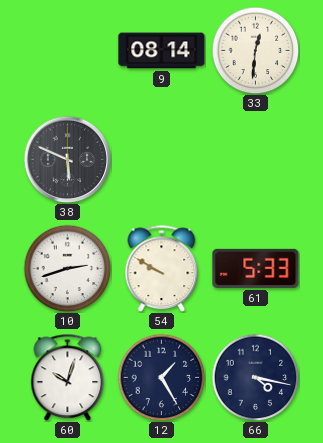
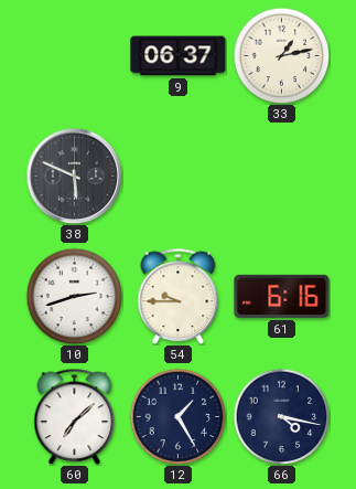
9: 08:14 -> 06:37
33: 12:31 -> 1:13
54: 9:50 -> 9:45
61: 5:33 -> 6:16
60: 10:03 -> 7:08
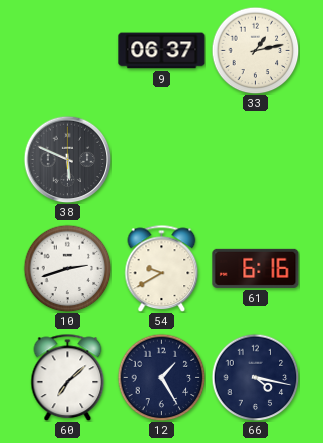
54: 9:45 -> 9:40
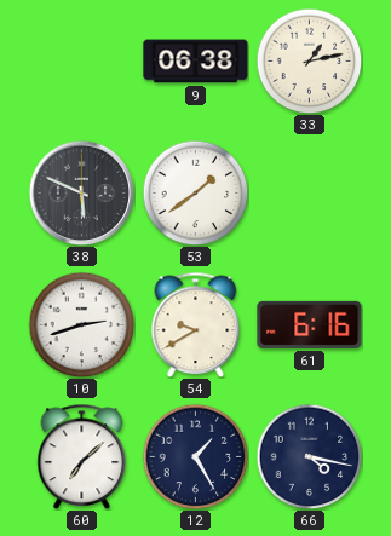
9: 06:37 -> 06:38
53: none -> 1:39
